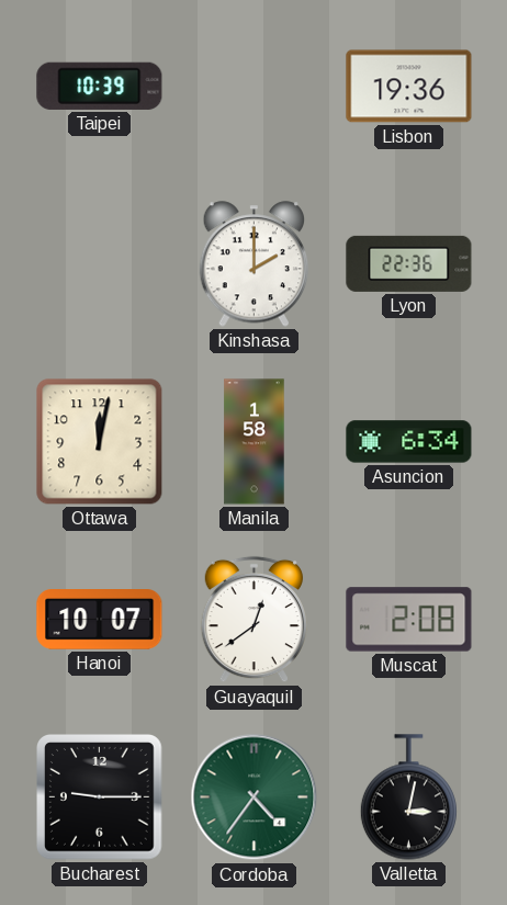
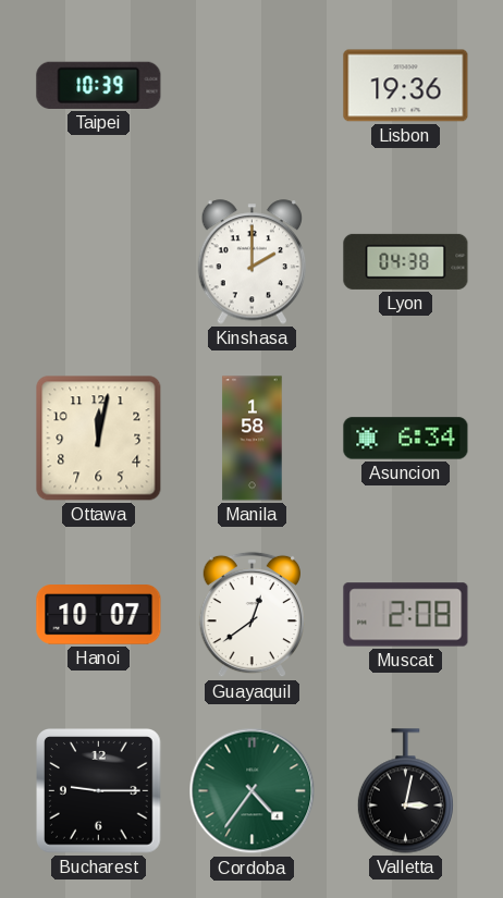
Lyon: 22:36 -> 04:38
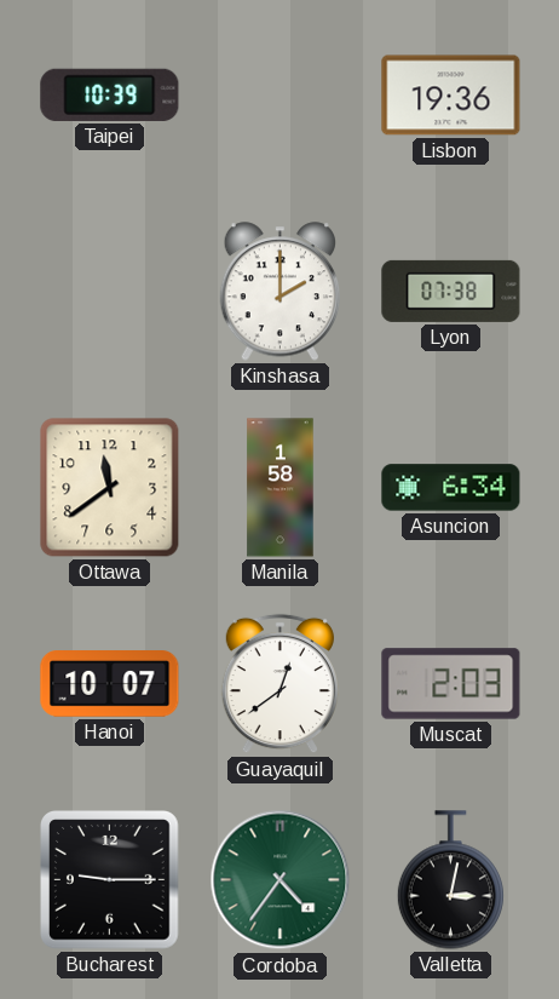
Lyon: 04:38 -> 07:38
Ottawa: 12:02 -> 11:39
Muscat: 2:08 -> 2:03
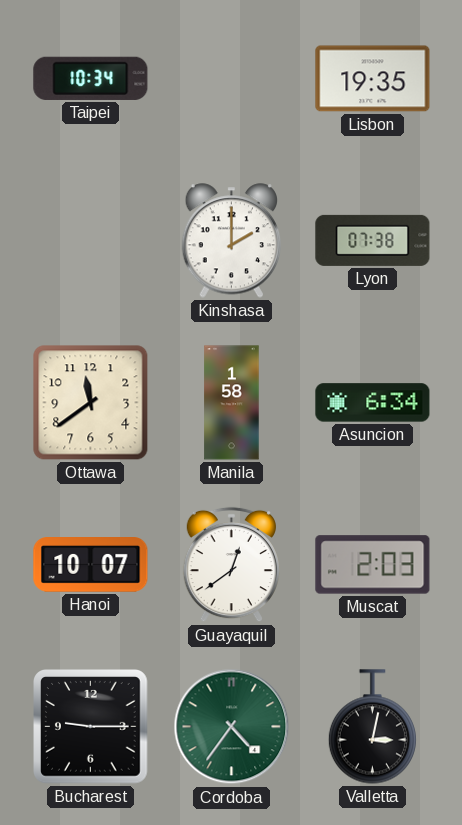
Taipei: 10:39 -> 10:34
Lisbon: 19:36 -> 19:35
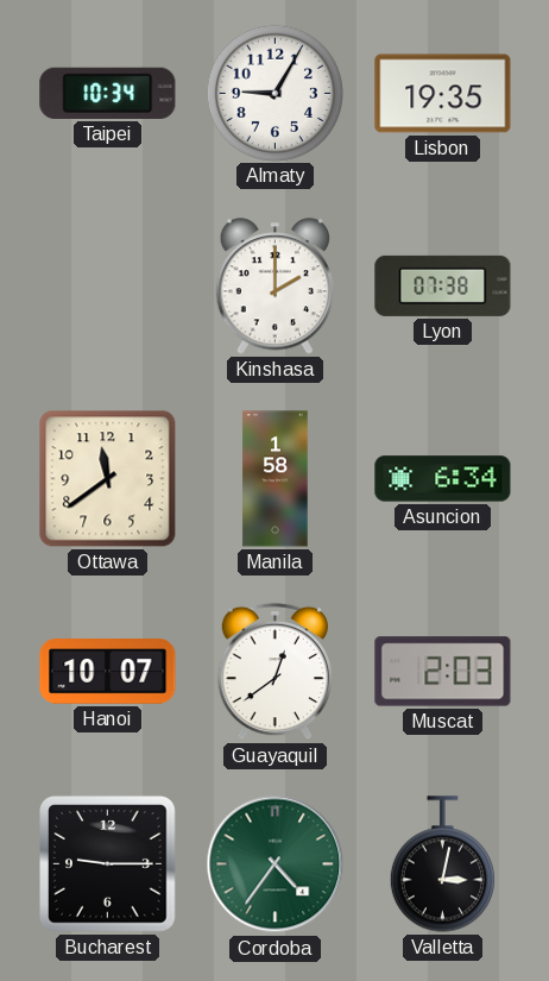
Almaty: none -> 9:05
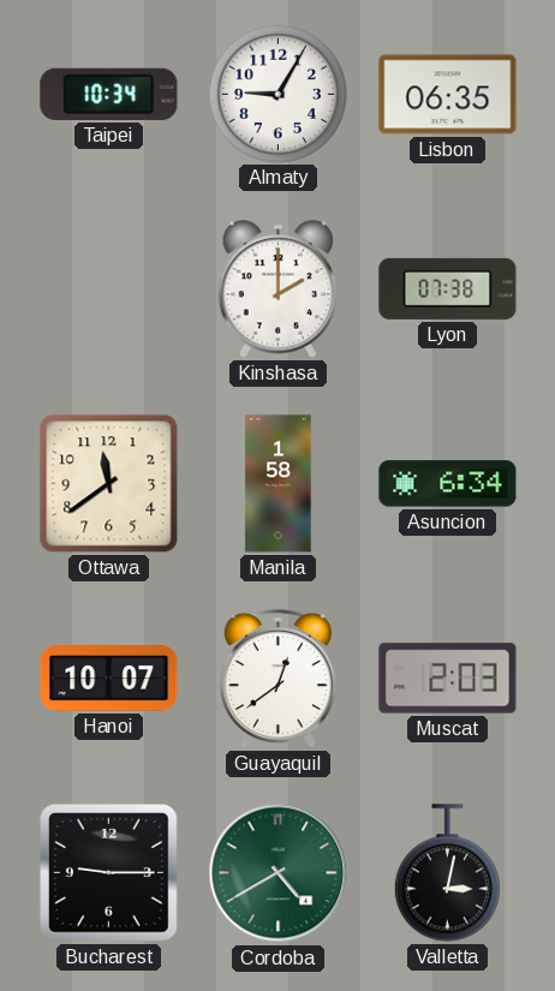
Lisbon: 19:35 -> 06:35
Cordoba: 4:36 -> 4:40
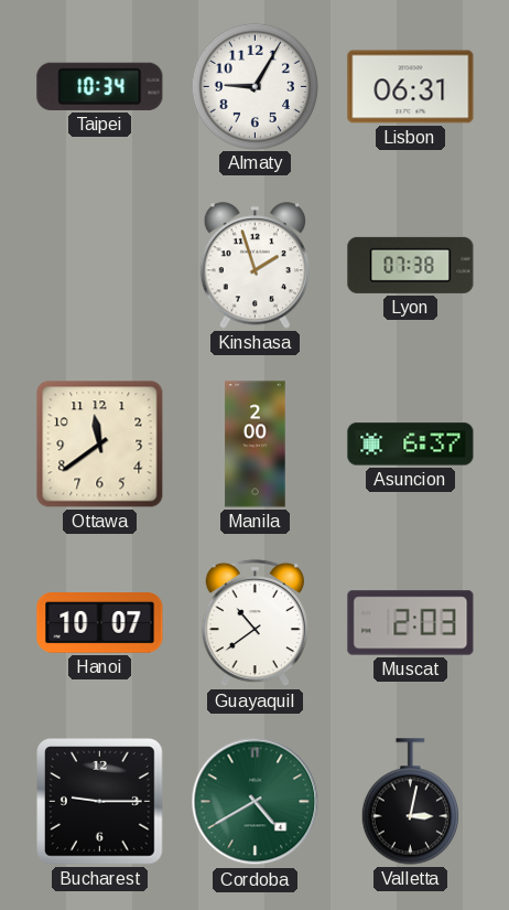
Lisbon: 06:35 -> 06:31
Kinshasa: 2:00 -> 1:57
Manila: 1:58 -> 2:00
Asuncion: 6:34 -> 6:37
Guayaquil: 12:39 -> 10:39
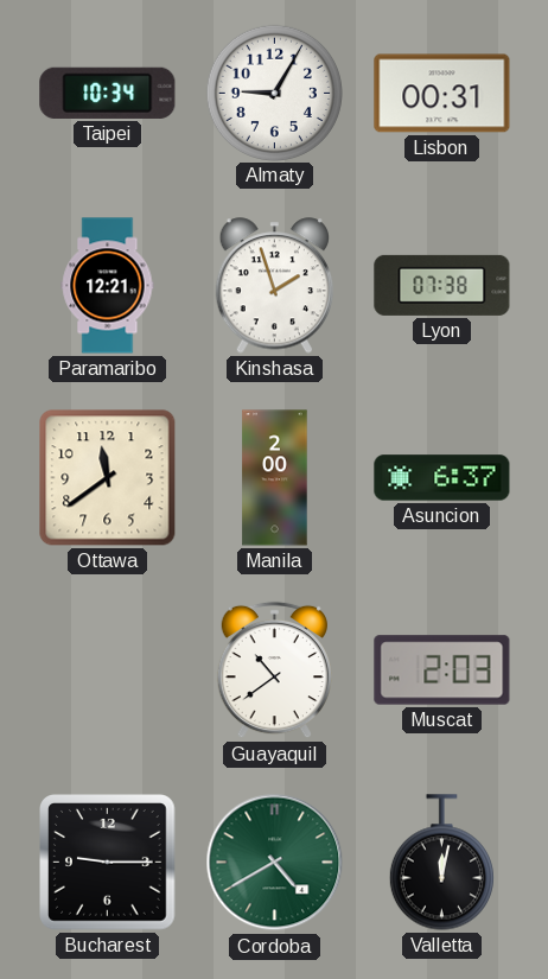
Lisbon: 06:31 -> 00:31
Paramaribo: none -> 12:21
Hanoi: 10:07 -> none
Valletta: 3:02 -> 12:02
